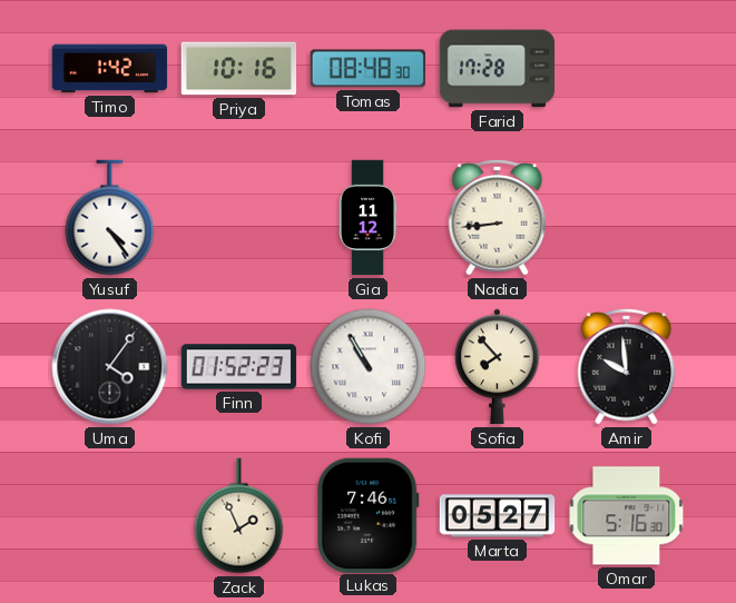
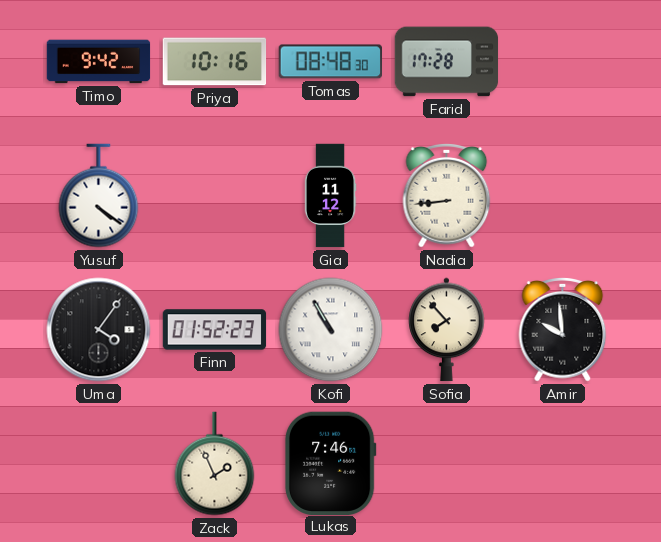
Timo: 1:42 -> 9:42
Yusuf: 4:24 -> 4:21
Marta: 05:27 -> none
Omar: 5:16 -> none
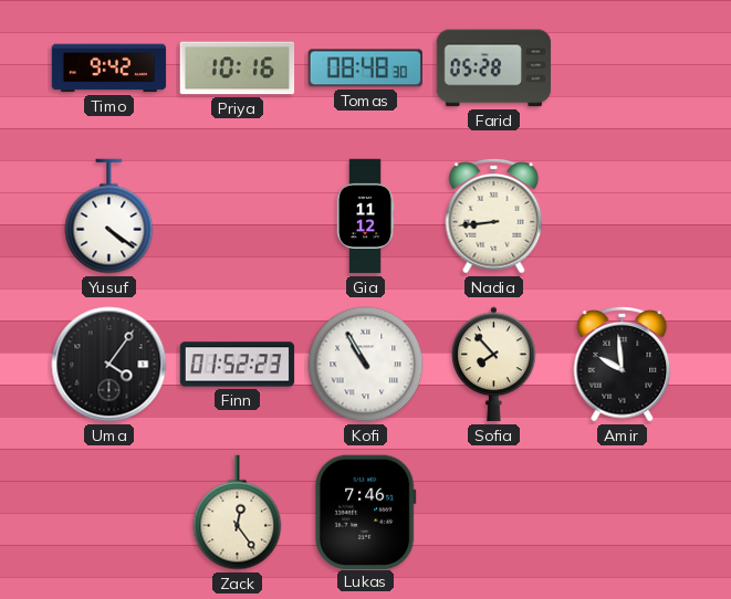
Farid: 17:28 -> 05:28
Zack: 1:56 -> 12:24
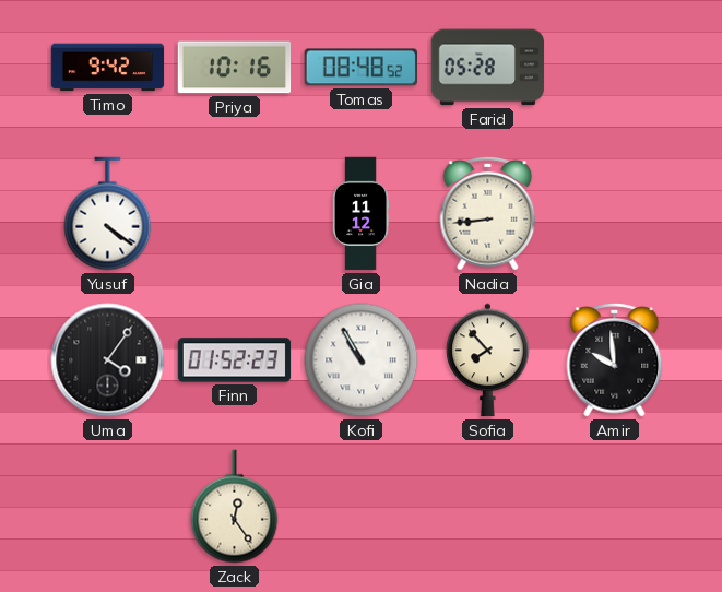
Tomas: 08:48:30 -> 08:48:52
Lukas: 7:46 -> none
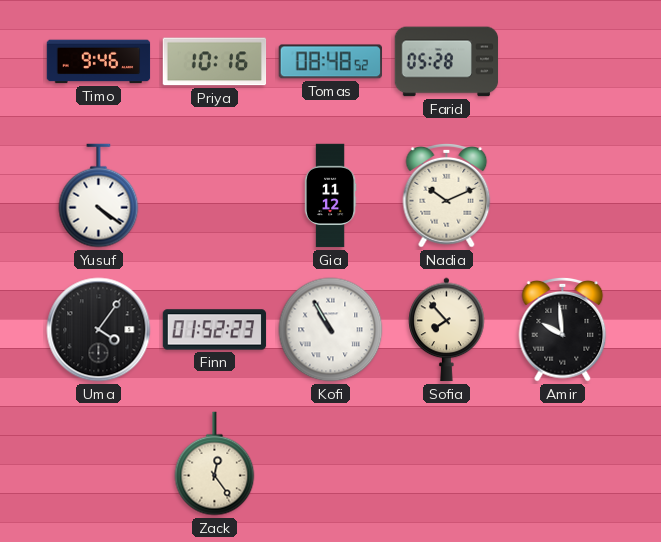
Timo: 9:42 -> 9:46
Nadia: 8:44 -> 10:11
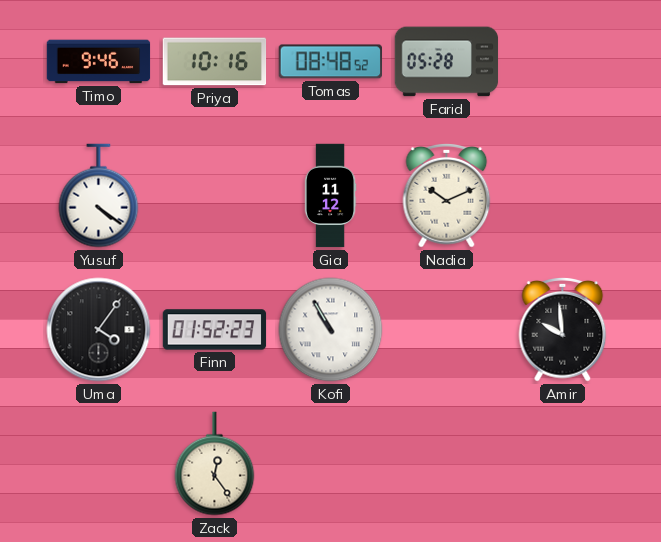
Sofia: 7:53 -> none
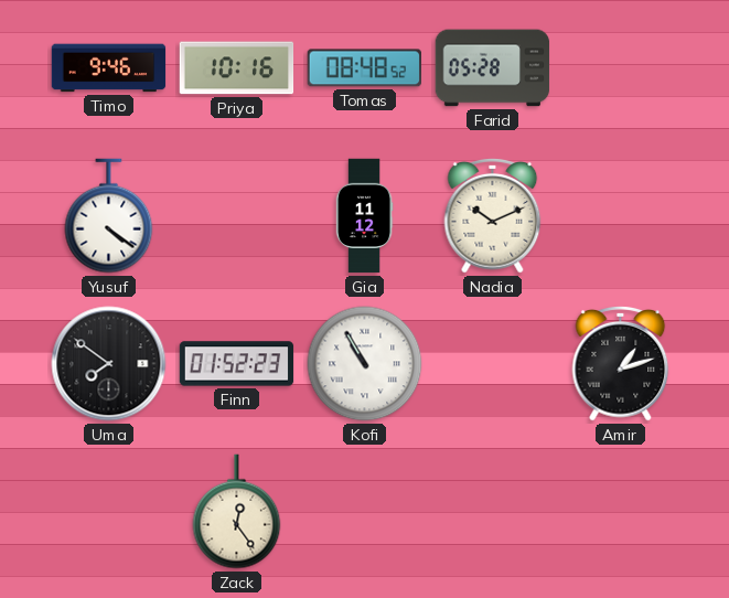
Uma: 4:06 -> 7:51
Amir: 9:59 -> 1:12
